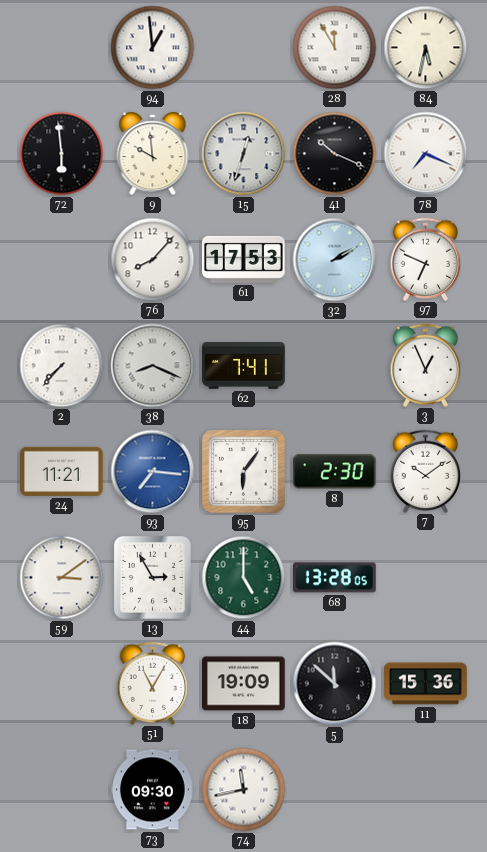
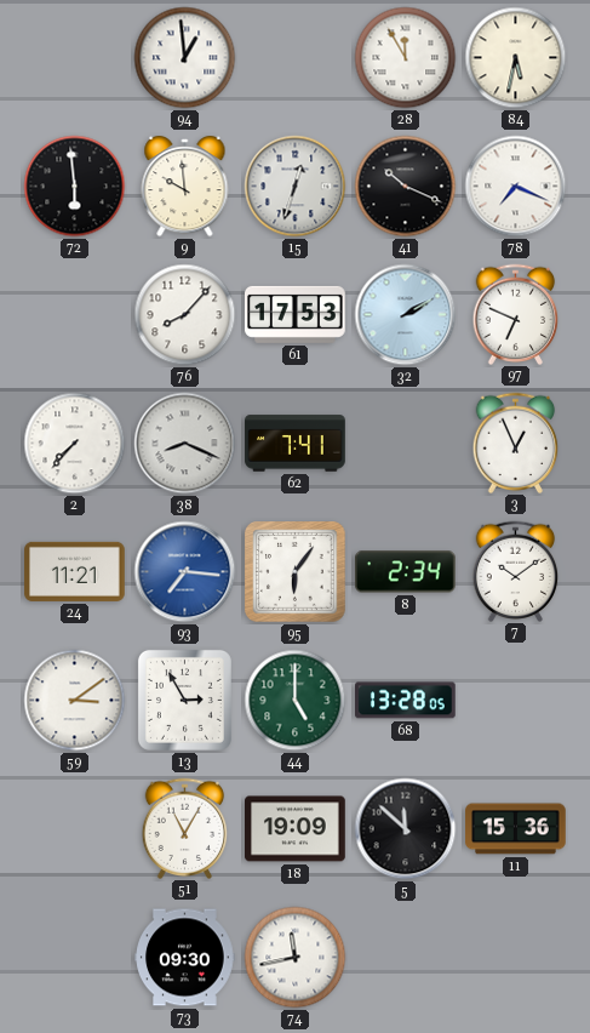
8: 2:30 -> 2:34
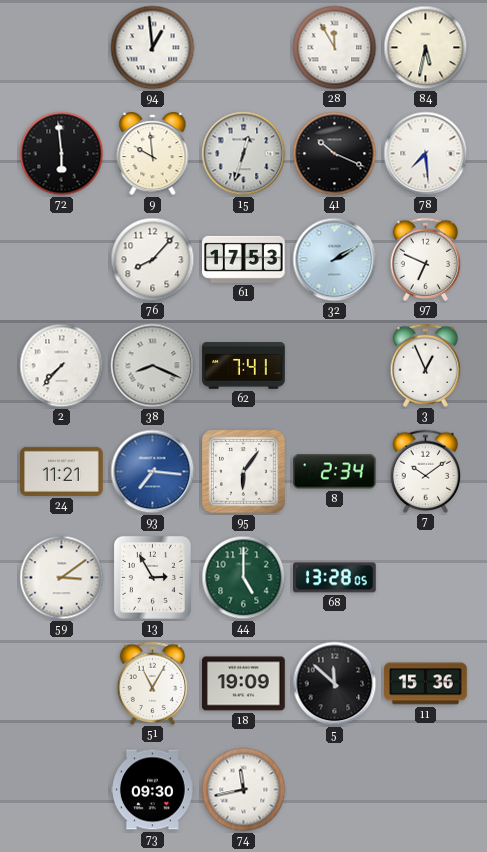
78: 7:19 -> 7:29
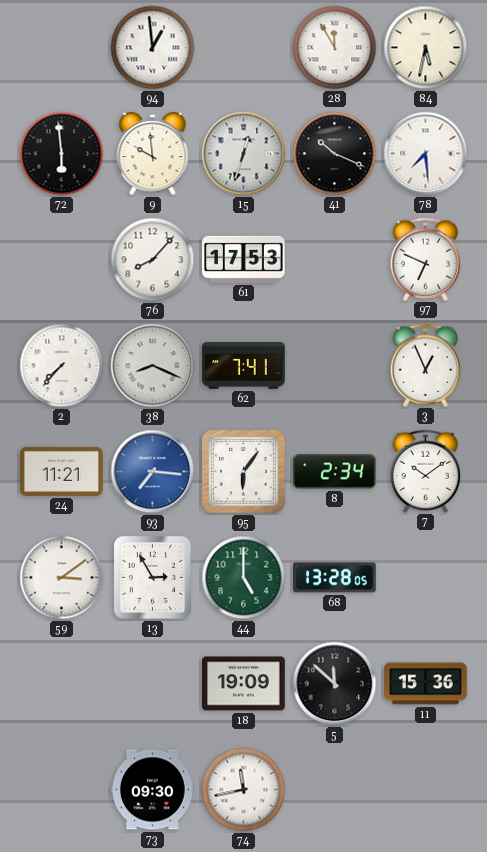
32: 2:10 -> none
51: 11:05 -> none
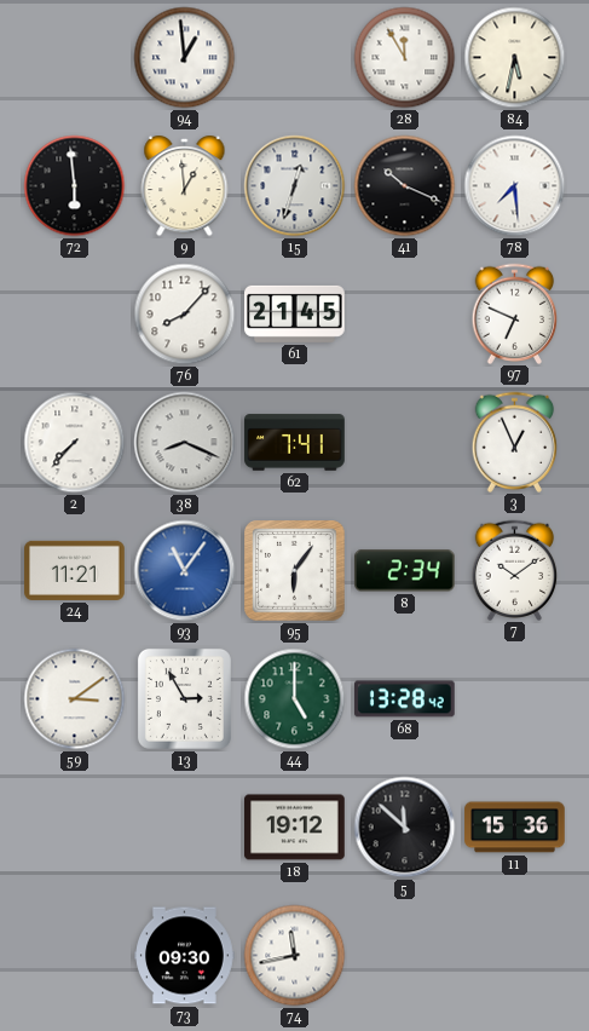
9: 9:59 -> 12:59
61: 17:53 -> 21:45
93: 7:16 -> 11:06
68: 13:28:05 -> 13:28:42
18: 19:09 -> 19:12
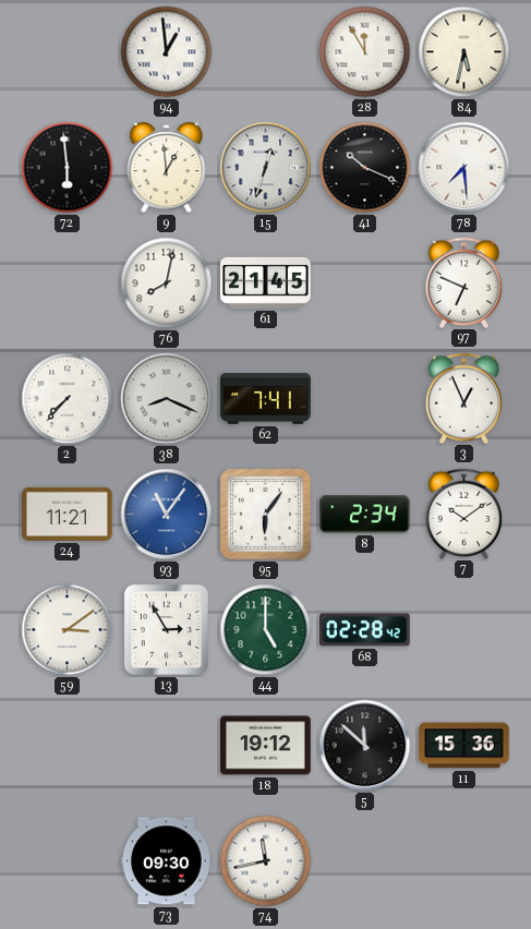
76: 8:07 -> 8:02
68: 13:28 -> 02:28
